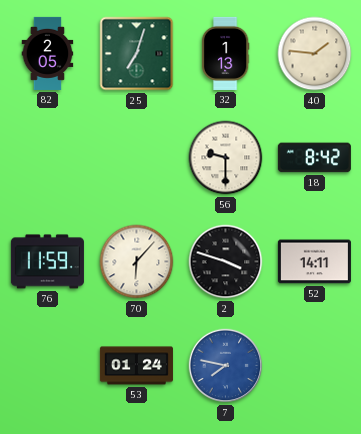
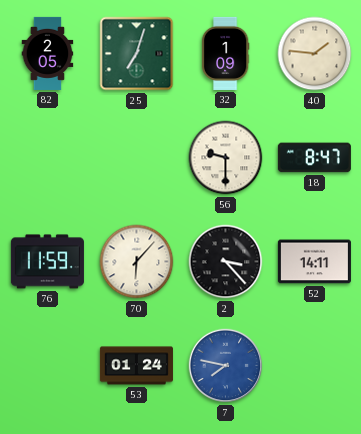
32: 1:13 -> 1:09
18: 8:42 -> 8:47
2: 3:48 -> 3:23
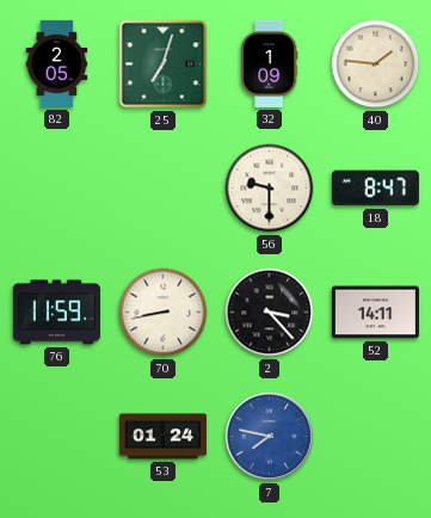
70: 6:07 -> 8:43
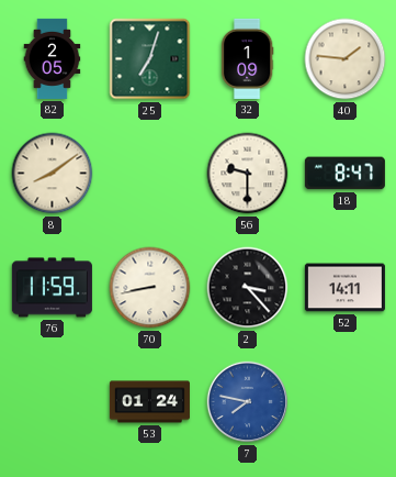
8: none -> 8:09
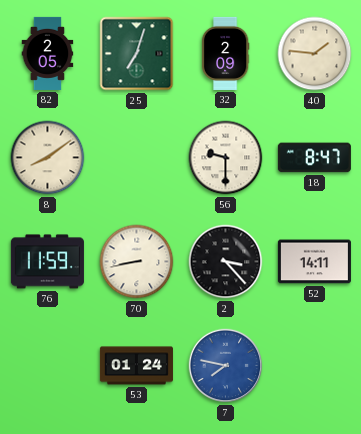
32: 1:09 -> 2:09
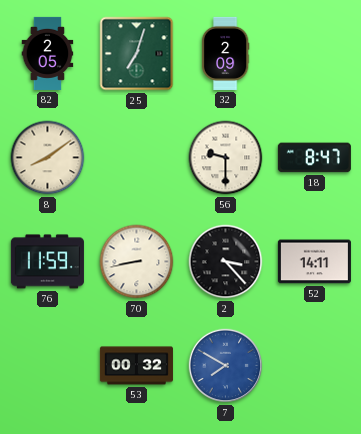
40: 1:46 -> none
53: 01:24 -> 00:32
7: 7:47 -> 7:50
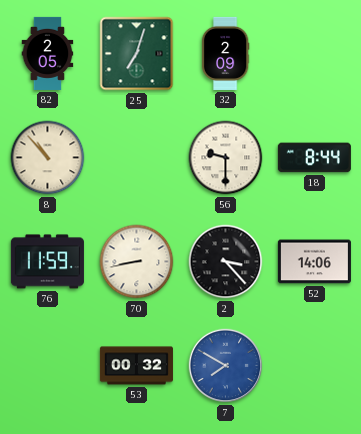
8: 8:09 -> 10:53
18: 8:47 -> 8:44
52: 14:11 -> 14:06
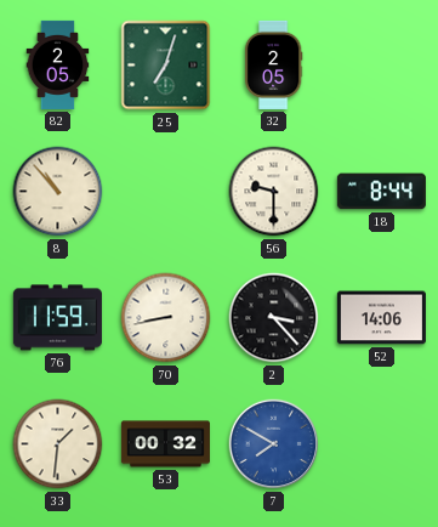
32: 2:09 -> 2:05
33: none -> 1:31
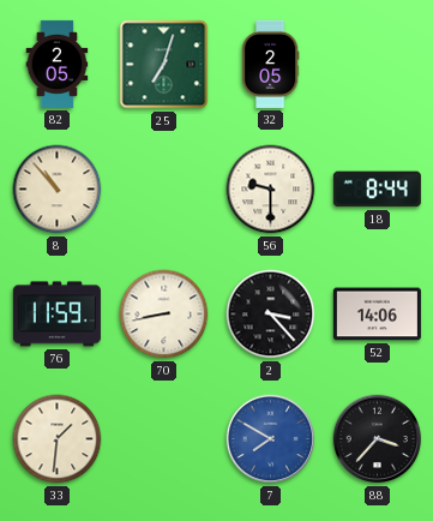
53: 00:32 -> none
88: none -> 3:37
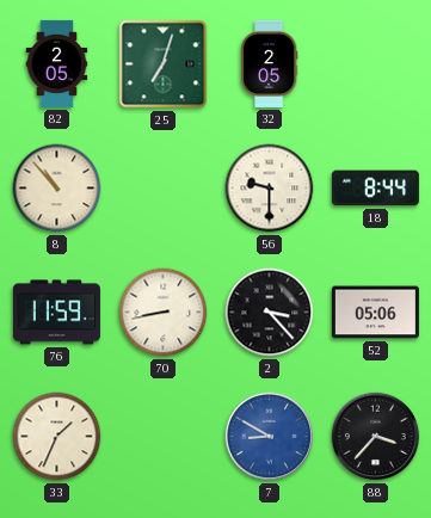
52: 14:06 -> 05:06
33: 1:31 -> 1:34
7: 7:50 -> 8:50
